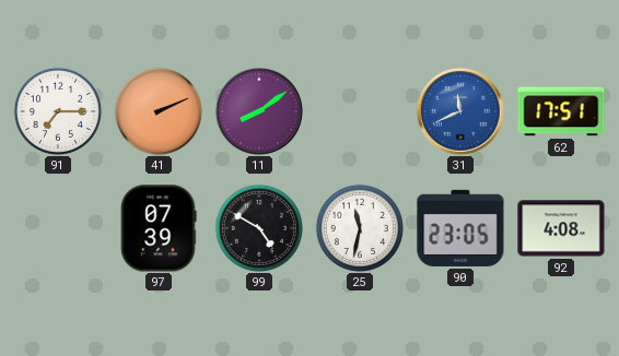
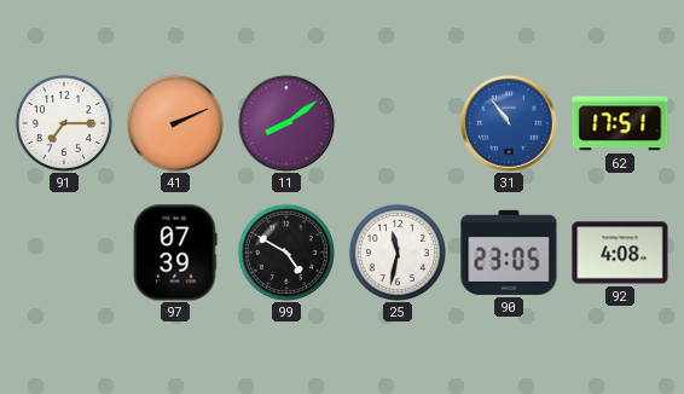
31: 11:41 -> 10:54
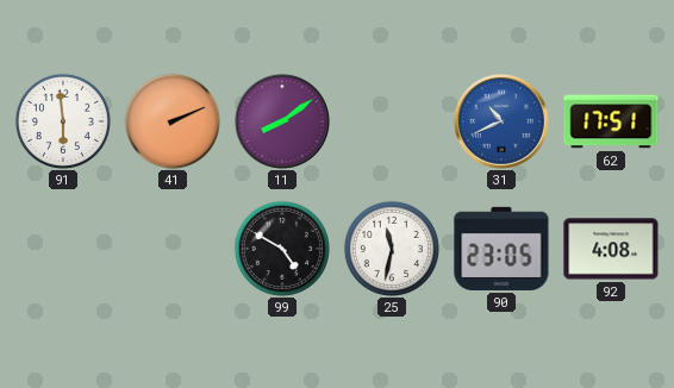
91: 7:15 -> 5:59
31: 10:54 -> 10:41
97: 07:39 -> none
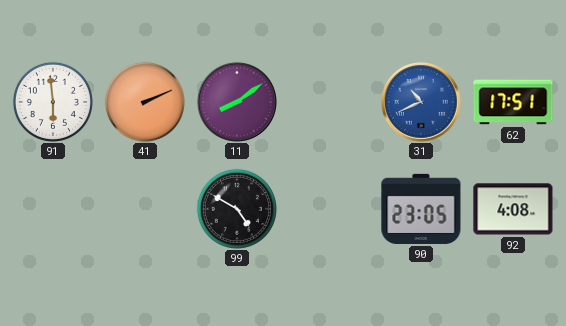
25: 11:32 -> none
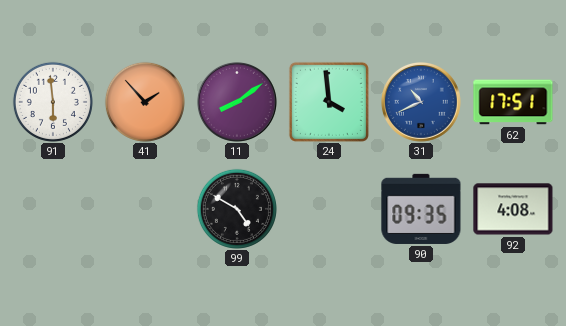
41: 2:11 -> 1:53
24: none -> 3:59
90: 23:05 -> 09:35
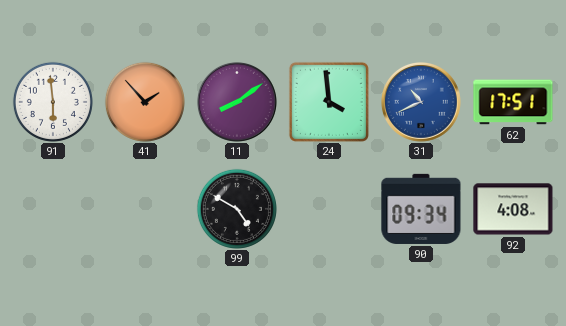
90: 09:35 -> 09:34
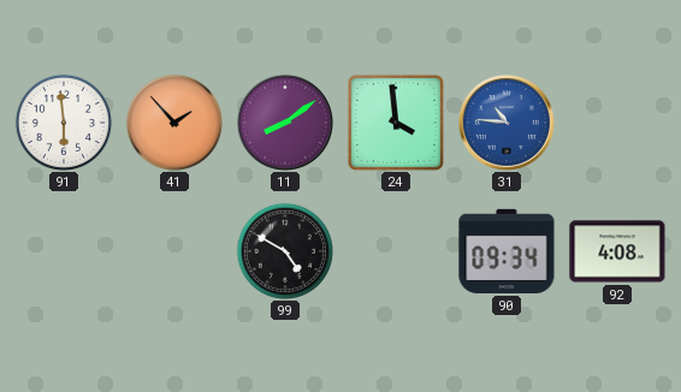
31: 10:41 -> 10:46
62: 17:51 -> none
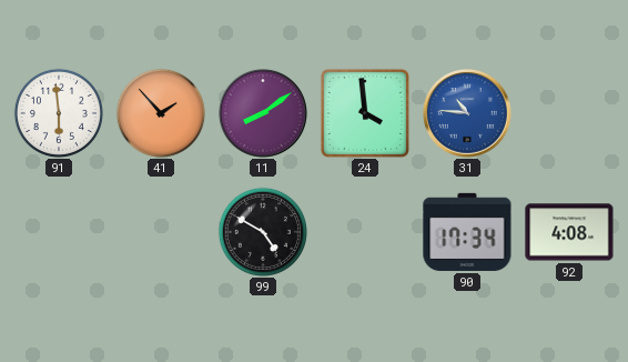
90: 09:34 -> 17:34
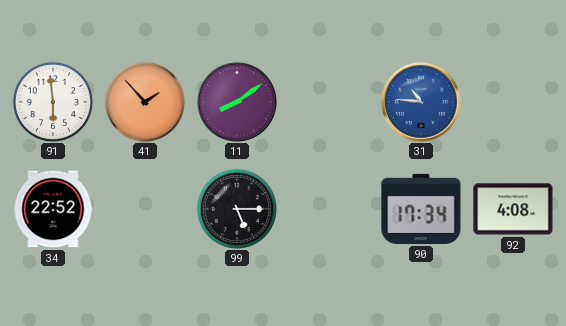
24: 3:59 -> none
34: none -> 22:52
99: 4:50 -> 5:15
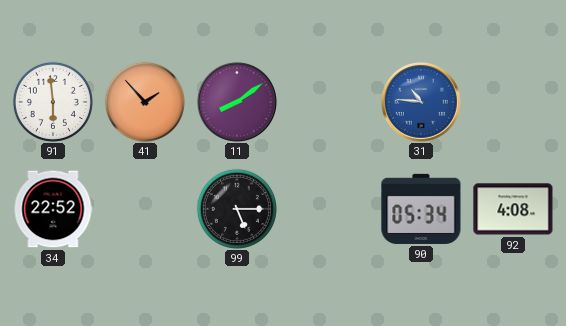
90: 17:34 -> 05:34
